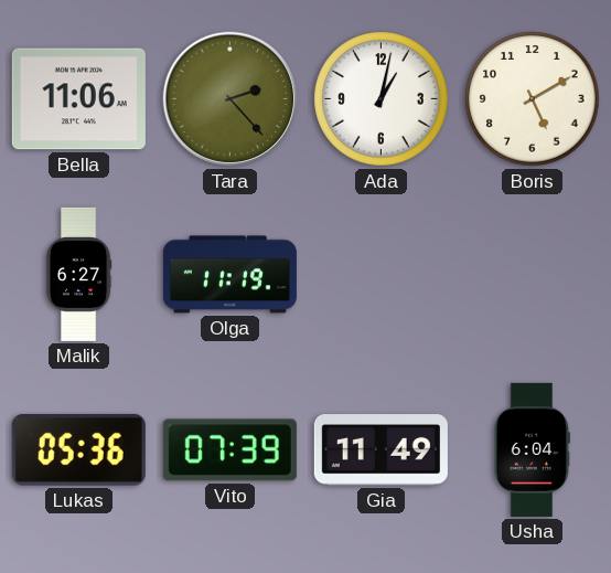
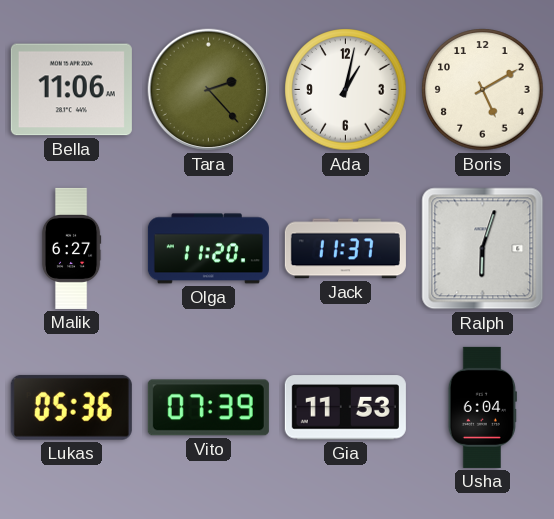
Olga: 11:19 -> 11:20
Jack: none -> 11:37
Ralph: none -> 6:03
Gia: 11:49 -> 11:53
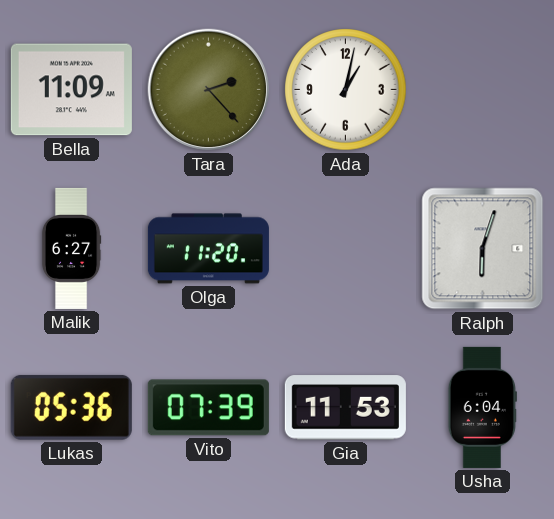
Bella: 11:06 -> 11:09
Boris: 5:10 -> none
Jack: 11:37 -> none
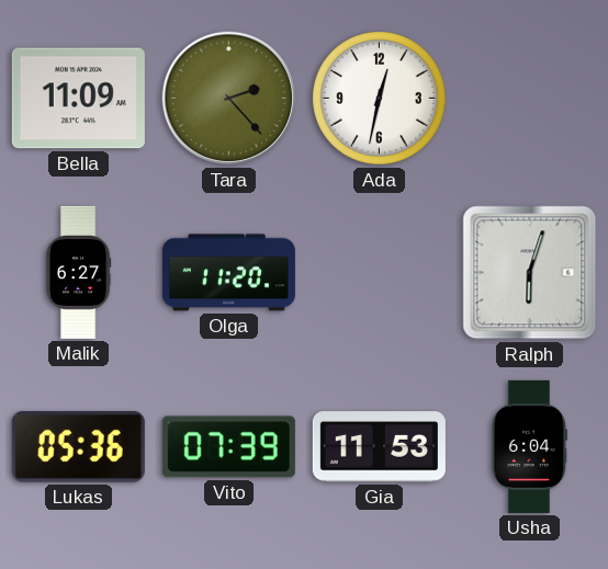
Ada: 1:02 -> 12:32
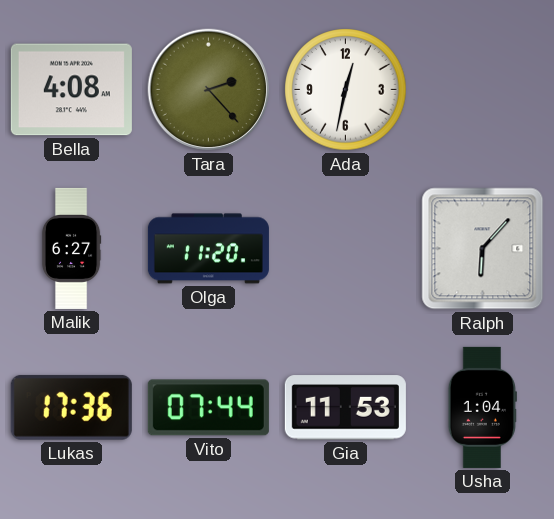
Bella: 11:09 -> 4:08
Ralph: 6:03 -> 6:07
Lukas: 05:36 -> 17:36
Vito: 07:39 -> 07:44
Usha: 6:04 -> 1:04
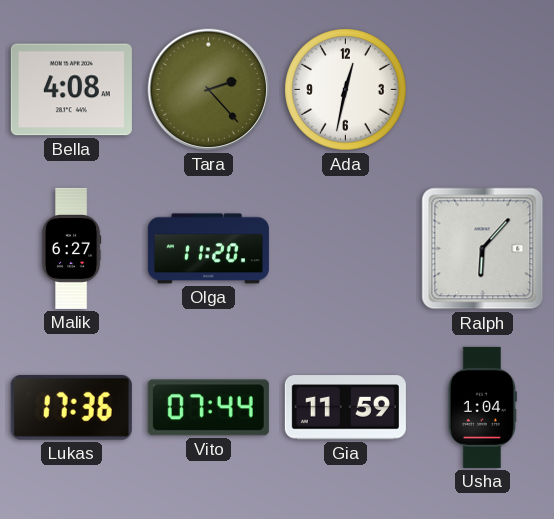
Gia: 11:53 -> 11:59
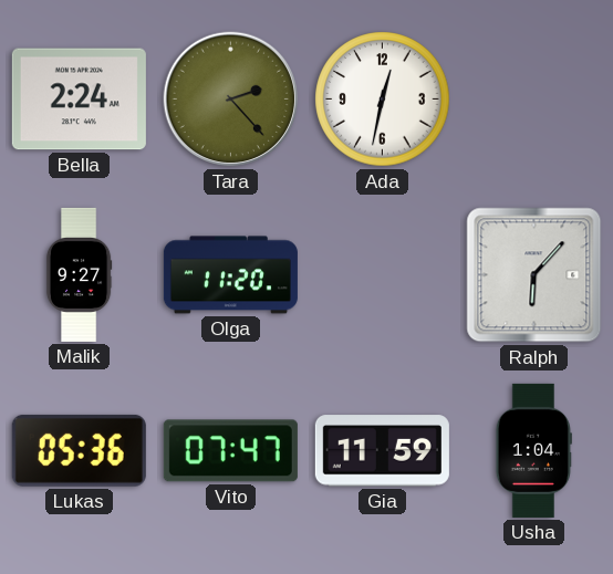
Bella: 4:08 -> 2:24
Malik: 6:27 -> 9:27
Lukas: 17:36 -> 05:36
Vito: 07:44 -> 07:47
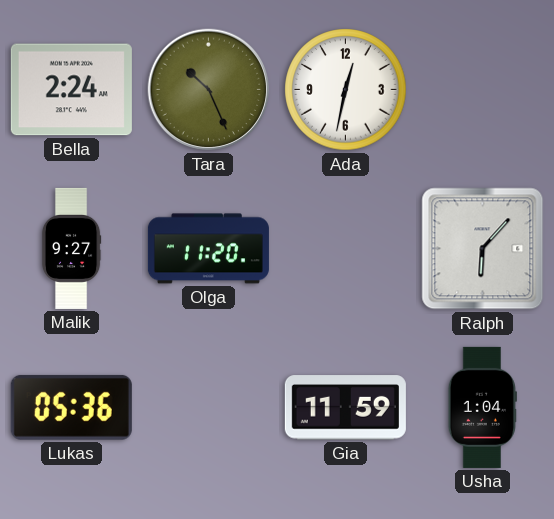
Tara: 2:23 -> 10:26
Vito: 07:47 -> none
